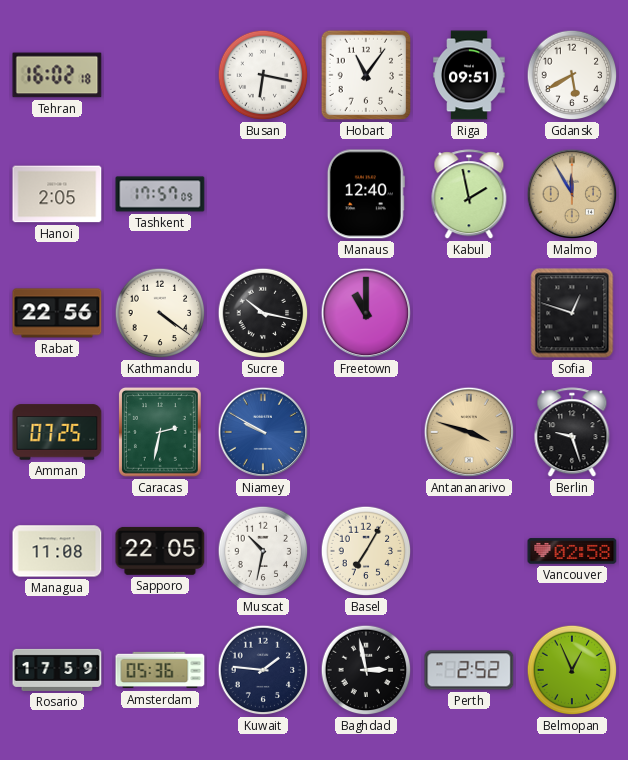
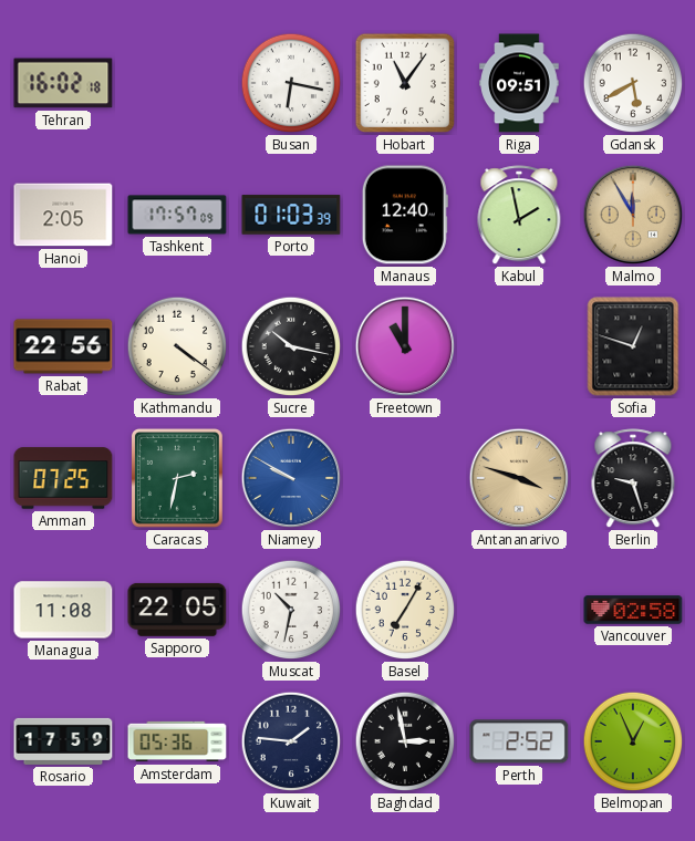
Porto: none -> 01:03
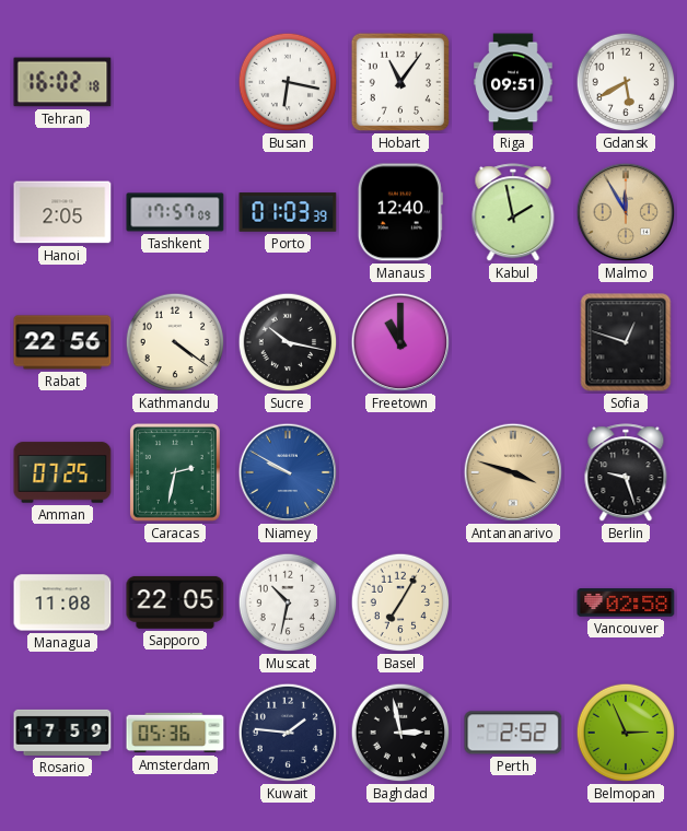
Belmopan: 12:56 -> 2:56
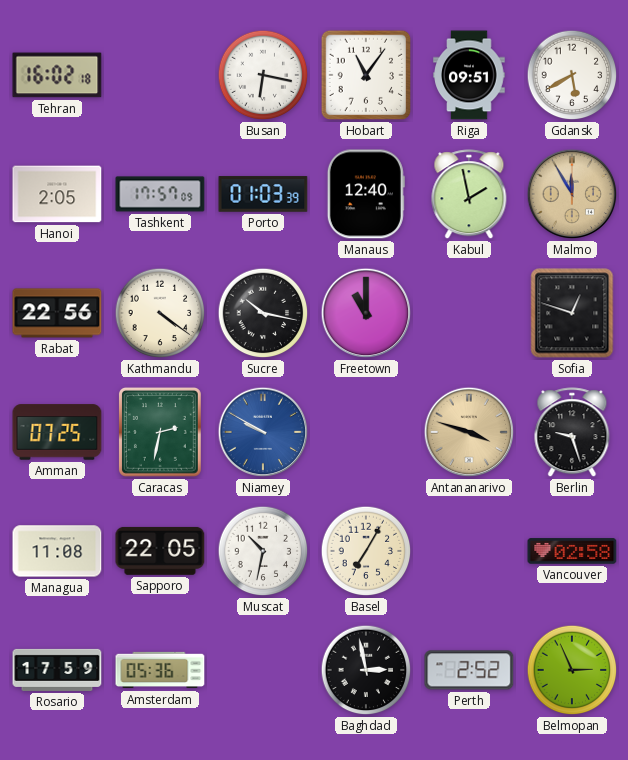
Kuwait: 1:46 -> none
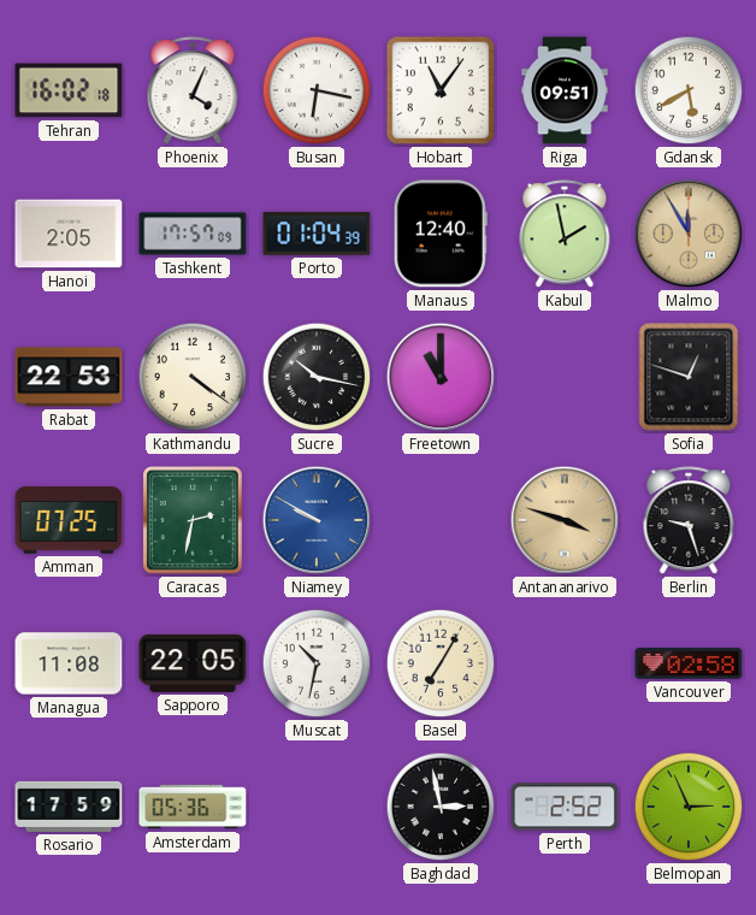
Phoenix: none -> 4:04
Porto: 01:03 -> 01:04
Rabat: 22:56 -> 22:53
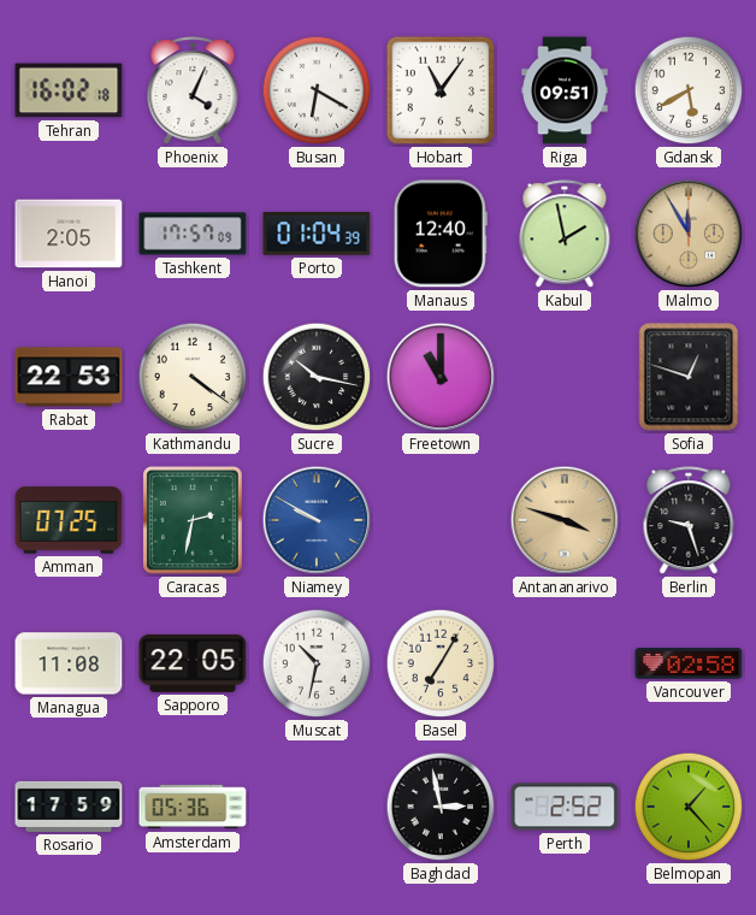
Busan: 6:17 -> 6:20
Belmopan: 2:56 -> 1:23
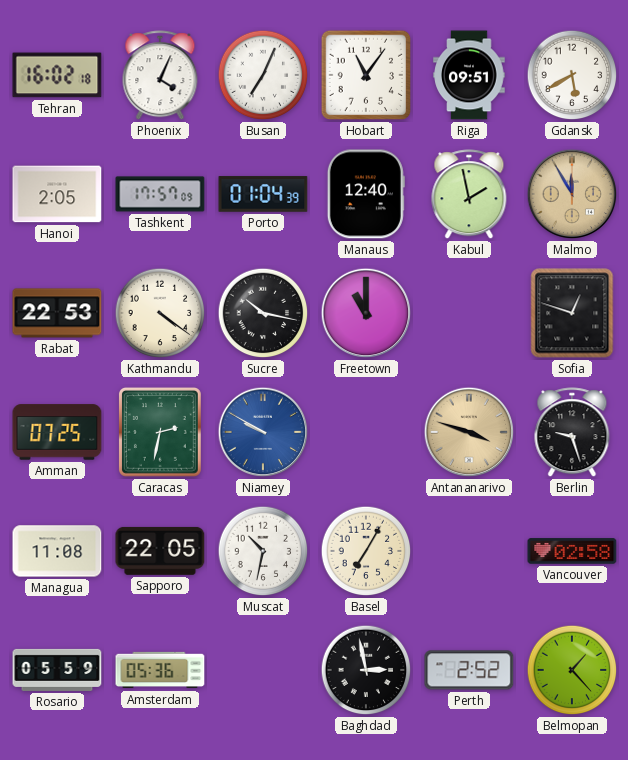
Busan: 6:20 -> 7:04
Rosario: 17:59 -> 05:59
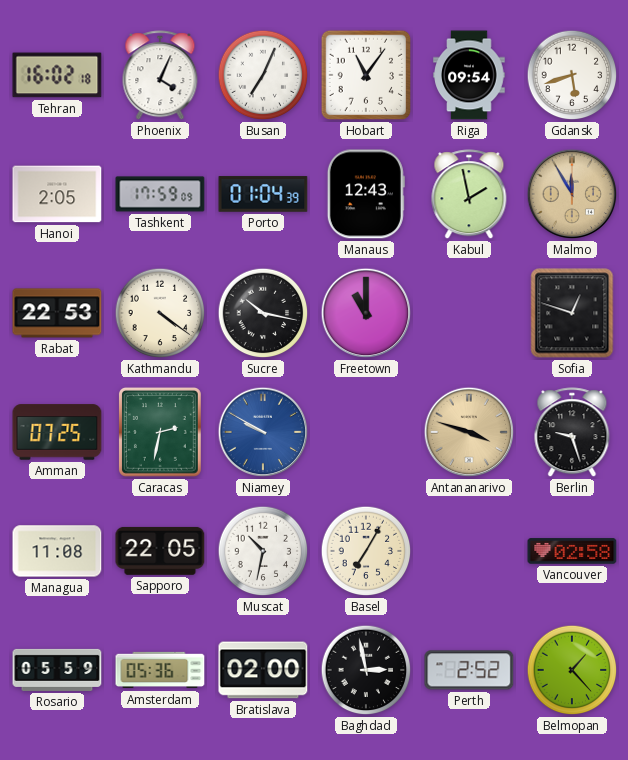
Riga: 09:51 -> 09:54
Gdansk: 5:40 -> 5:42
Tashkent: 17:57 -> 17:59
Manaus: 12:40 -> 12:43
Bratislava: none -> 02:00
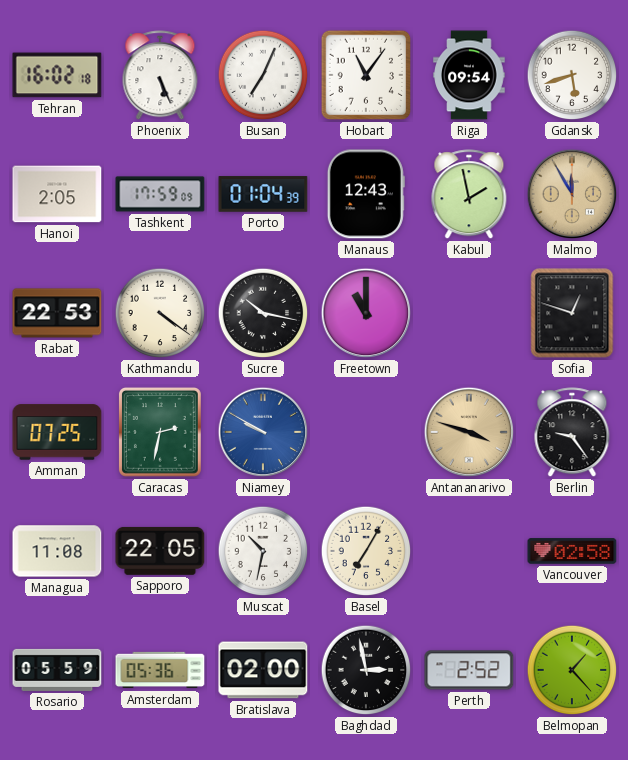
Phoenix: 4:04 -> 5:26
Berlin: 9:27 -> 9:24
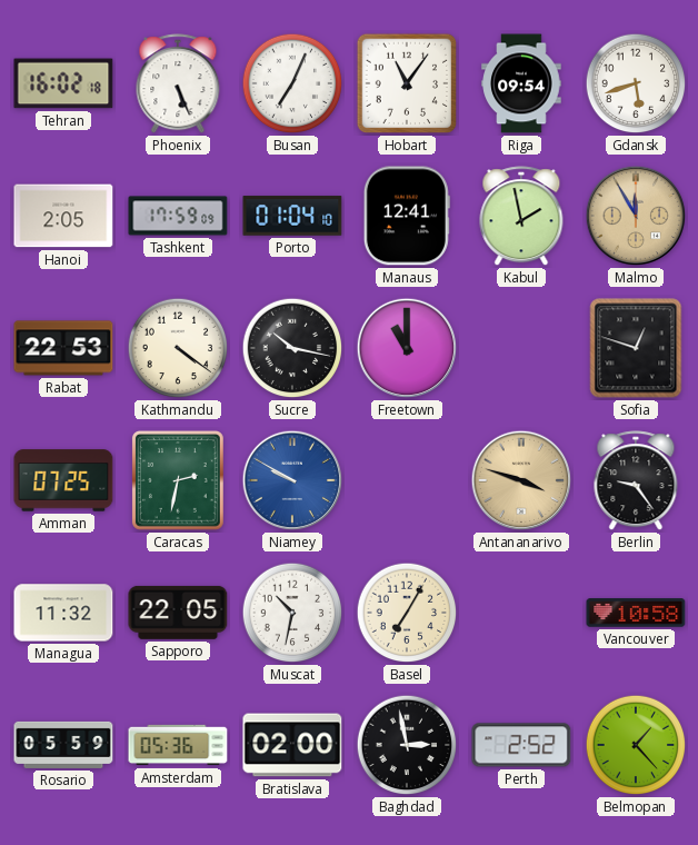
Porto: 01:04:39 -> 01:04:10
Manaus: 12:43 -> 12:41
Managua: 11:08 -> 11:32
Vancouver: 02:58 -> 10:58
